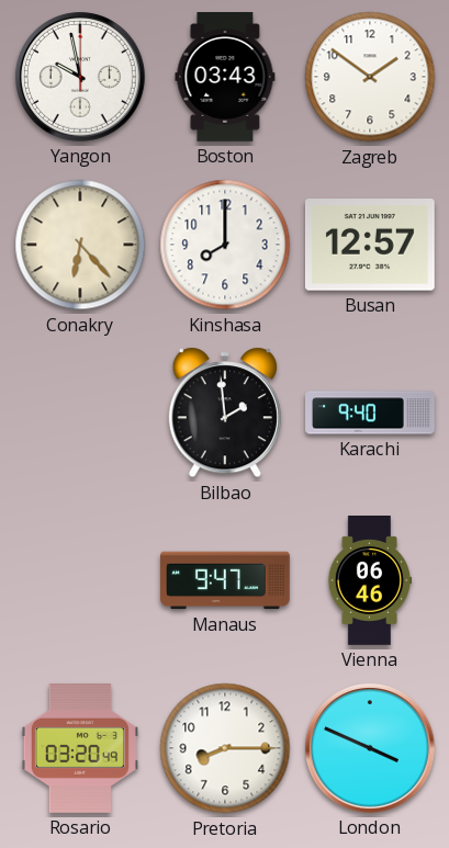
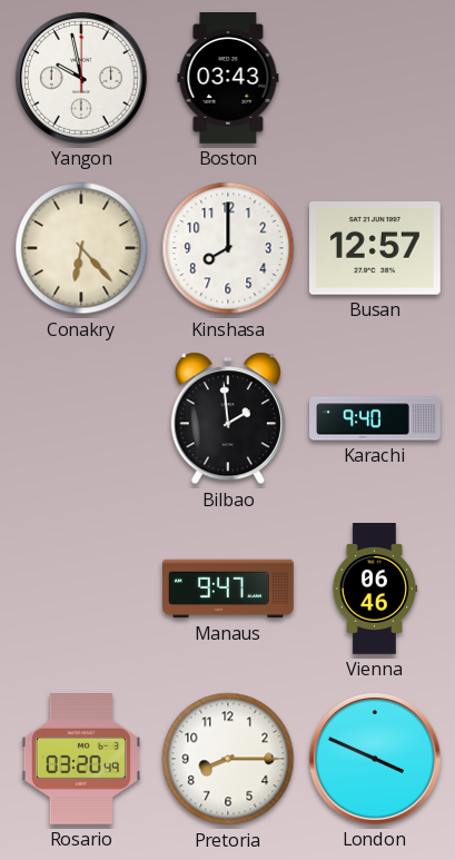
Zagreb: 1:51 -> none
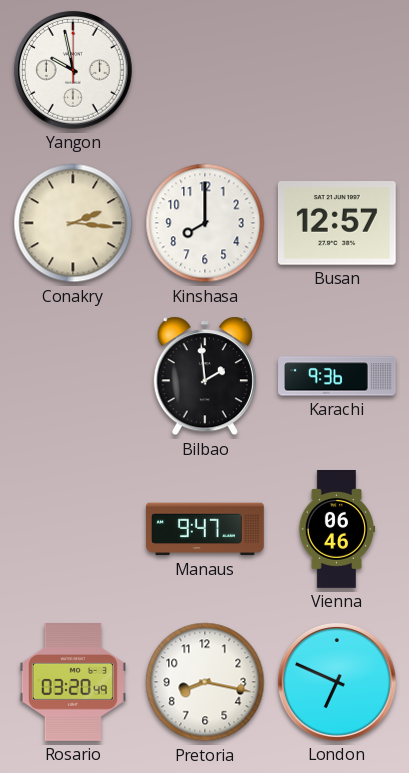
Boston: 03:43 -> none
Conakry: 6:23 -> 2:16
Karachi: 9:40 -> 9:36
Pretoria: 8:15 -> 8:17
London: 3:49 -> 6:49
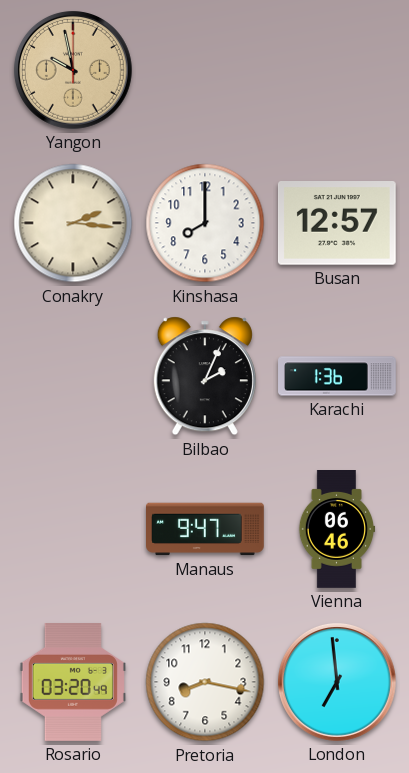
Yangon dial: white -> champagne
Bilbao: 1:59 -> 2:04
Karachi: 9:36 -> 1:36
London: 6:49 -> 6:59
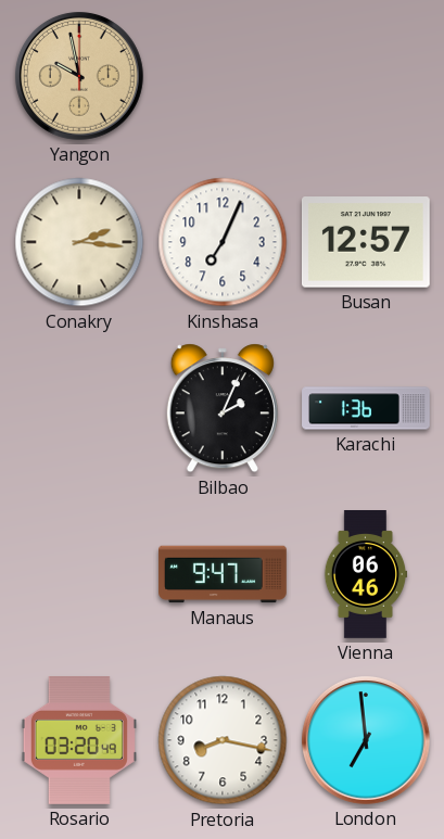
Kinshasa: 8:00 -> 7:04
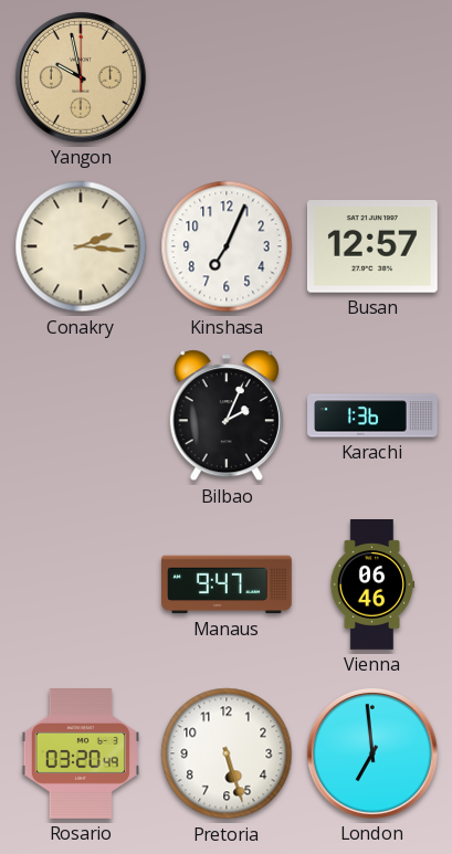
Pretoria: 8:17 -> 5:27
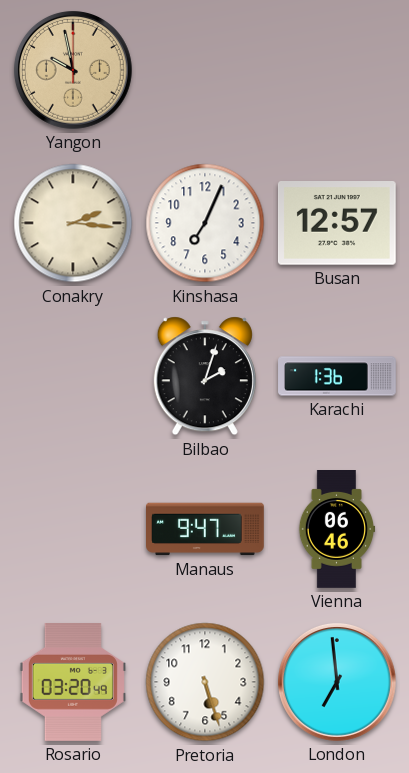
Bilbao: 2:04 -> 2:03
